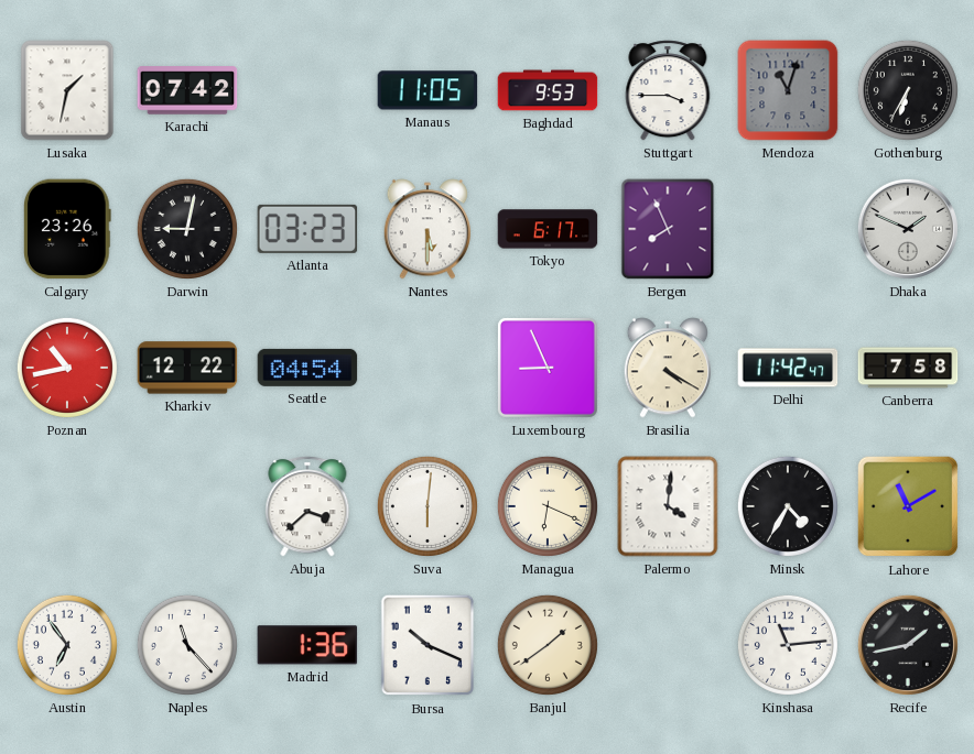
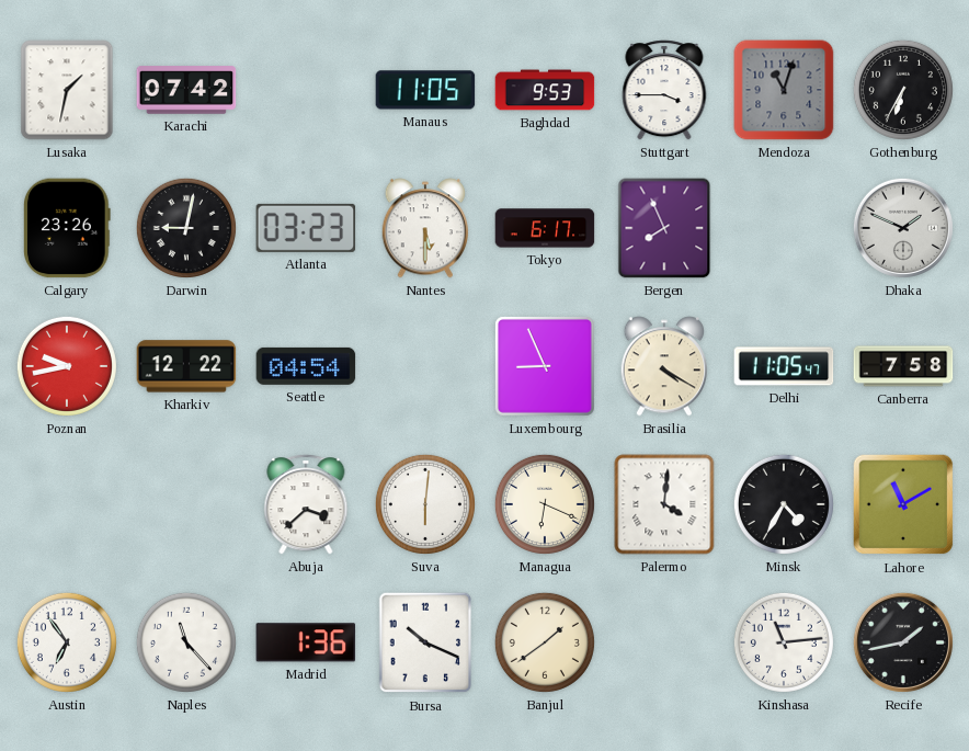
Poznan: 10:43 -> 9:43
Delhi: 11:42 -> 11:05
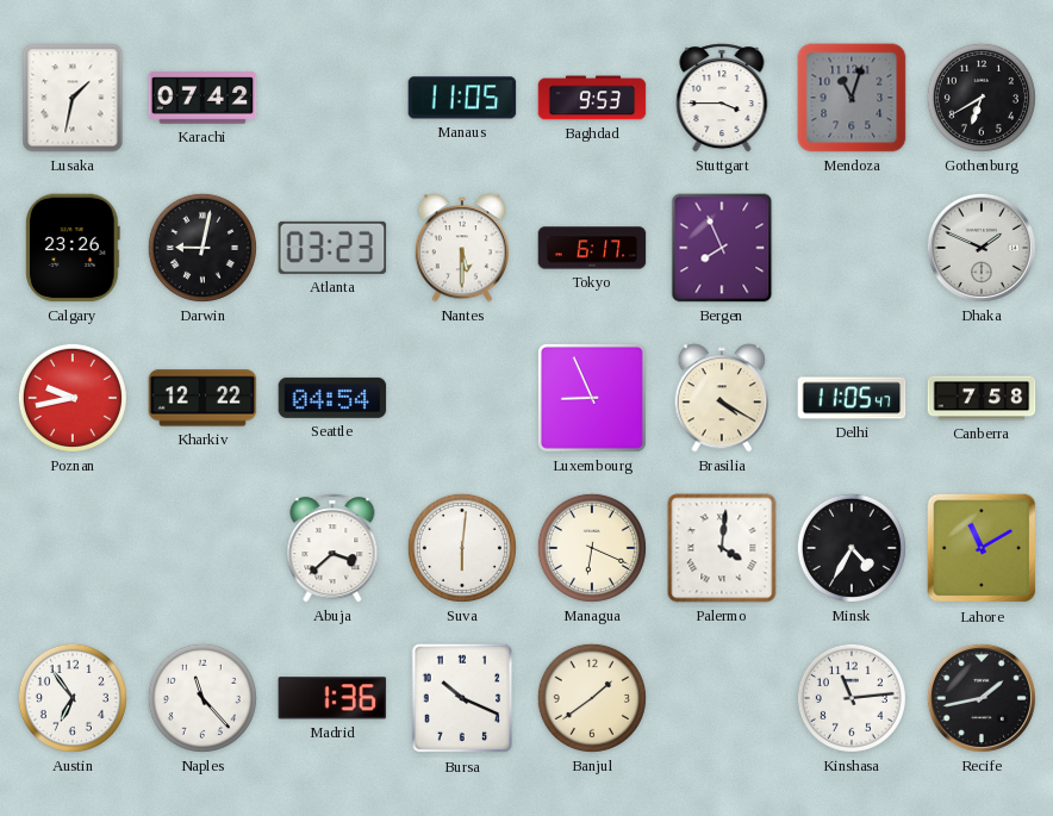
Gothenburg: 6:35 -> 6:40
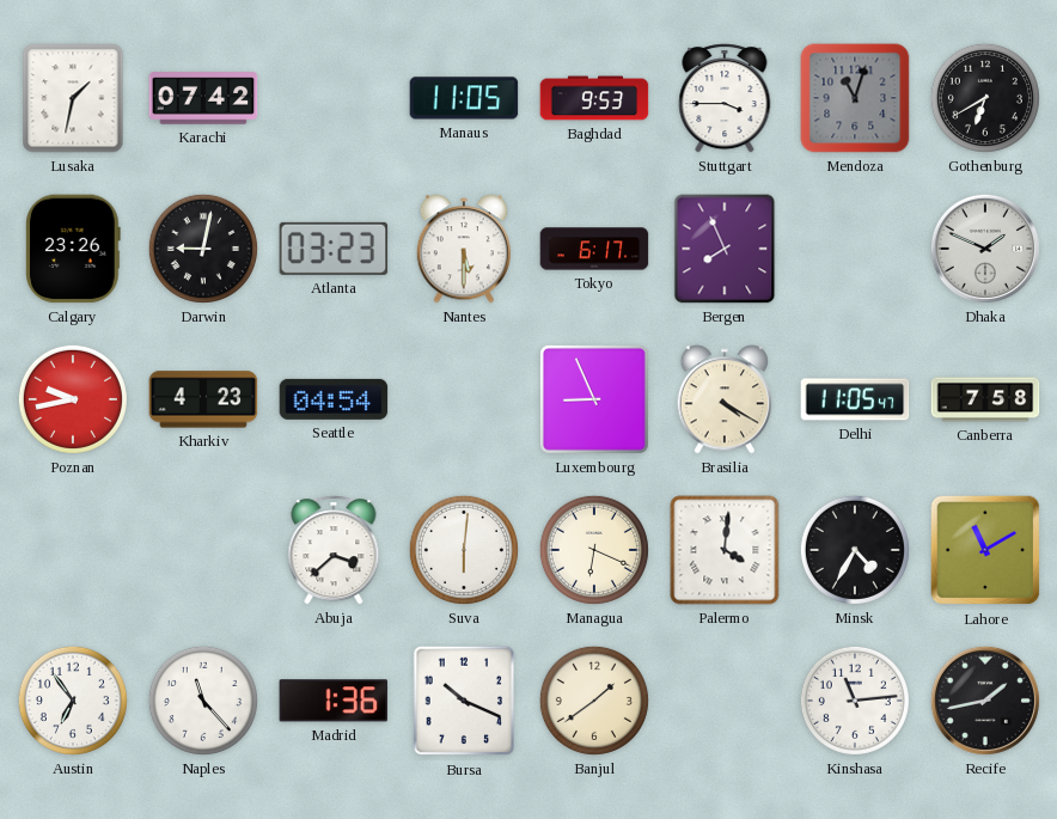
Kharkiv: 12:22 -> 4:23
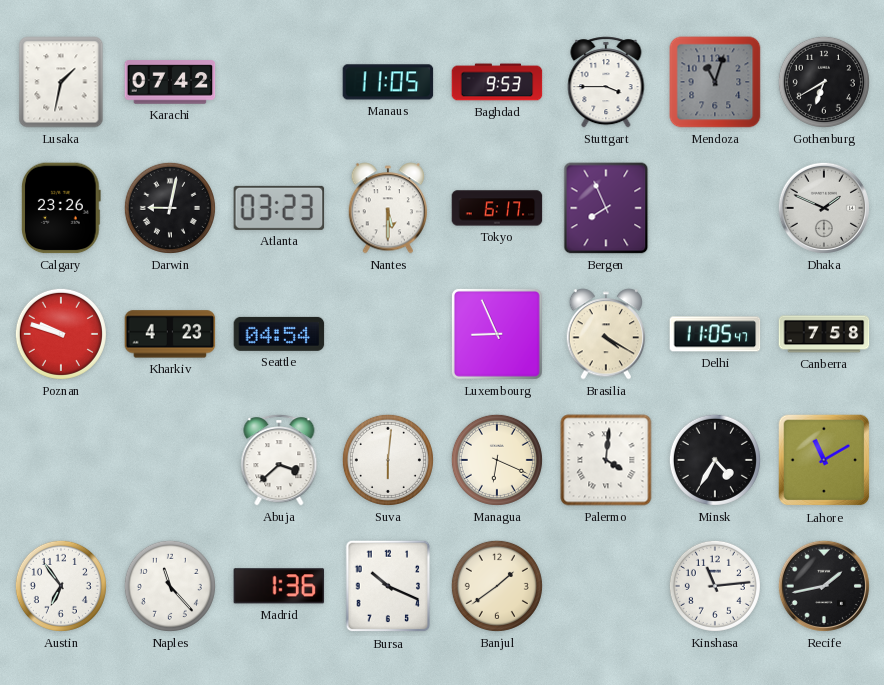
Poznan: 9:43 -> 9:48
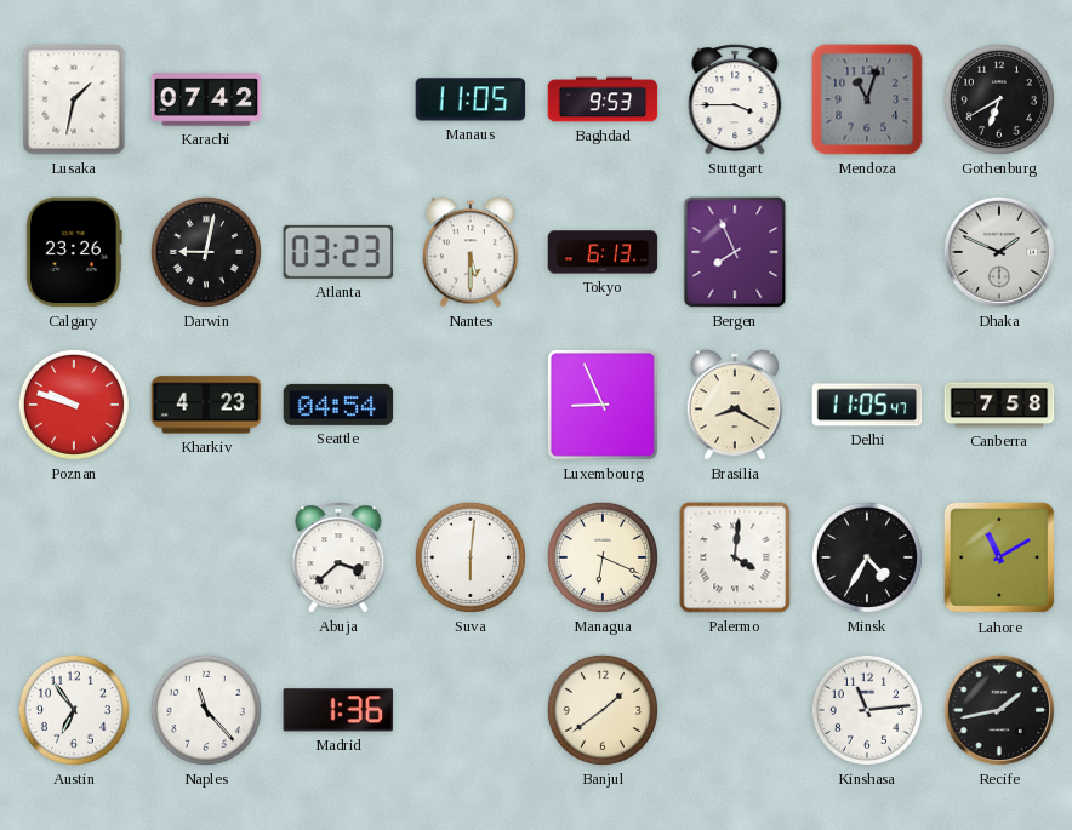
Tokyo: 6:17 -> 6:13
Brasilia: 4:20 -> 8:20
Bursa: 10:19 -> none
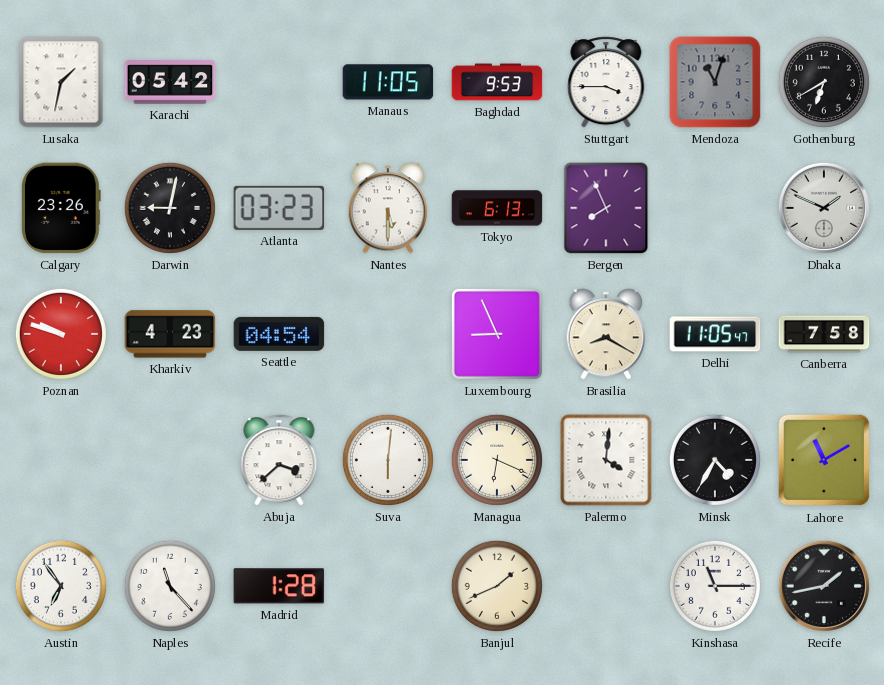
Karachi: 07:42 -> 05:42
Madrid: 1:36 -> 1:28
Banjul: 1:39 -> 1:41
Kinshasa: 11:14 -> 11:15
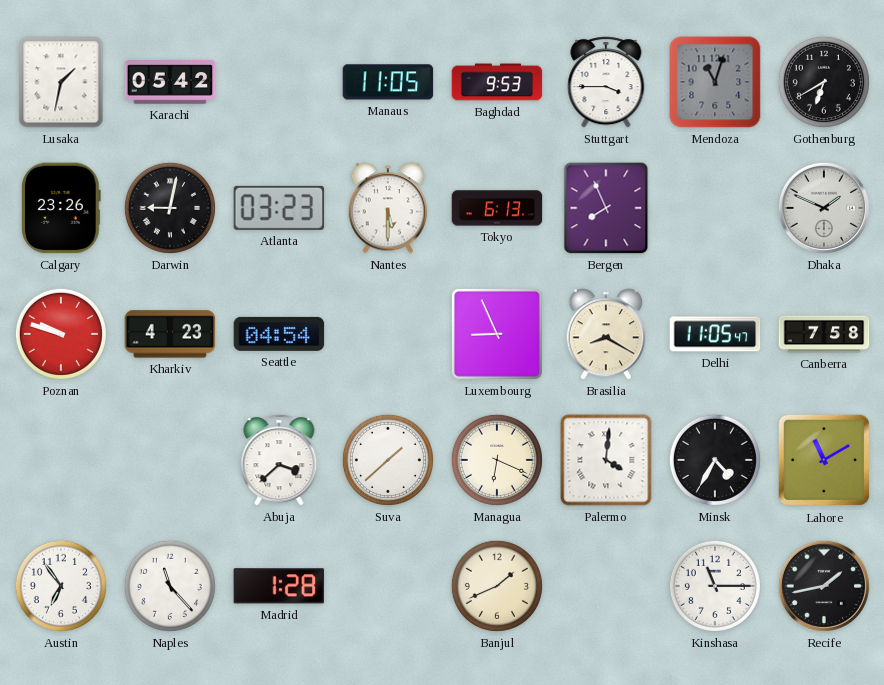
Suva: 6:01 -> 1:38
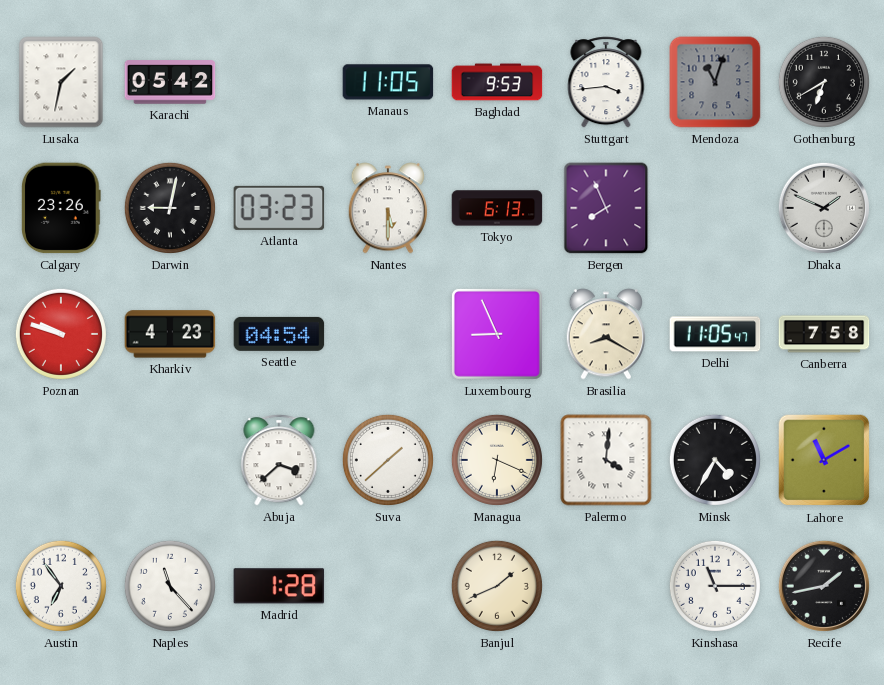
Stuttgart: 3:45 -> 3:44
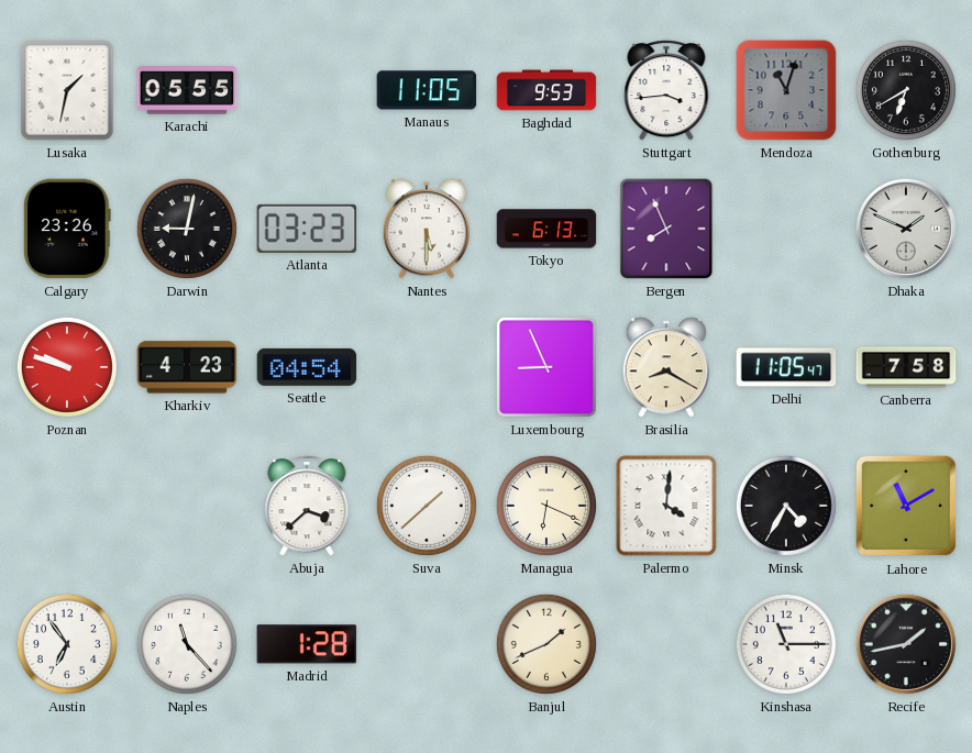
Karachi: 05:42 -> 05:55
